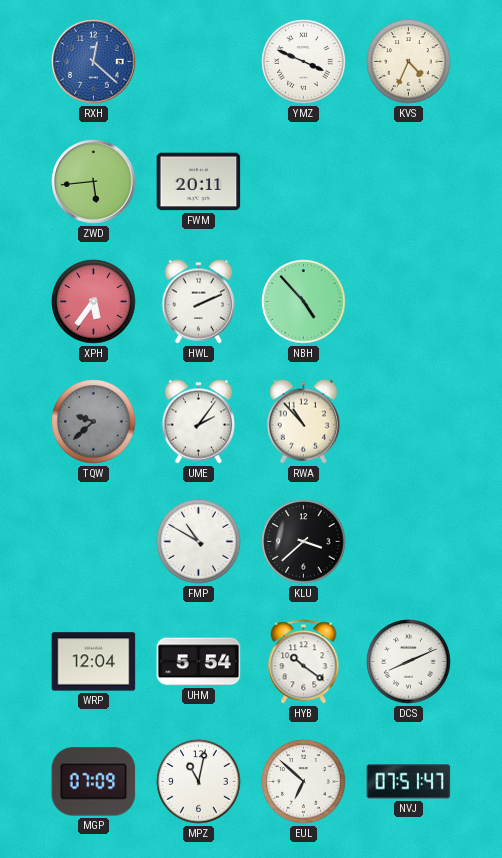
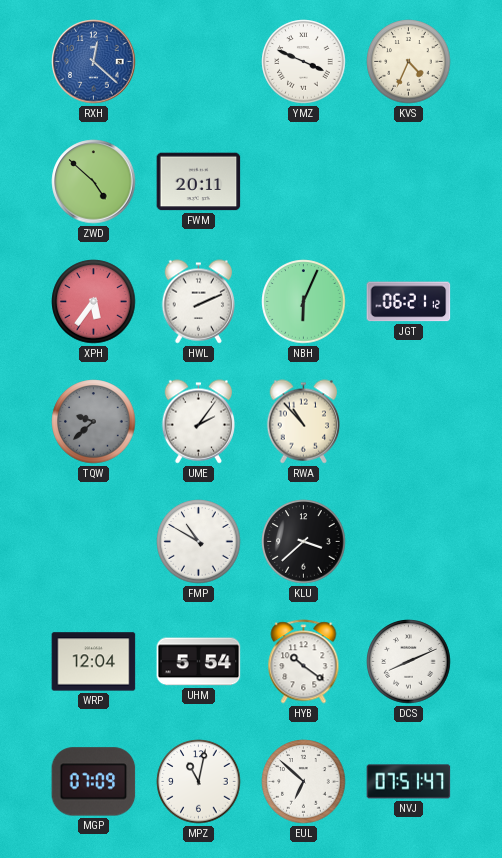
ZWD: 5:44 -> 4:52
NBH: 4:53 -> 6:04
JGT: none -> 06:21
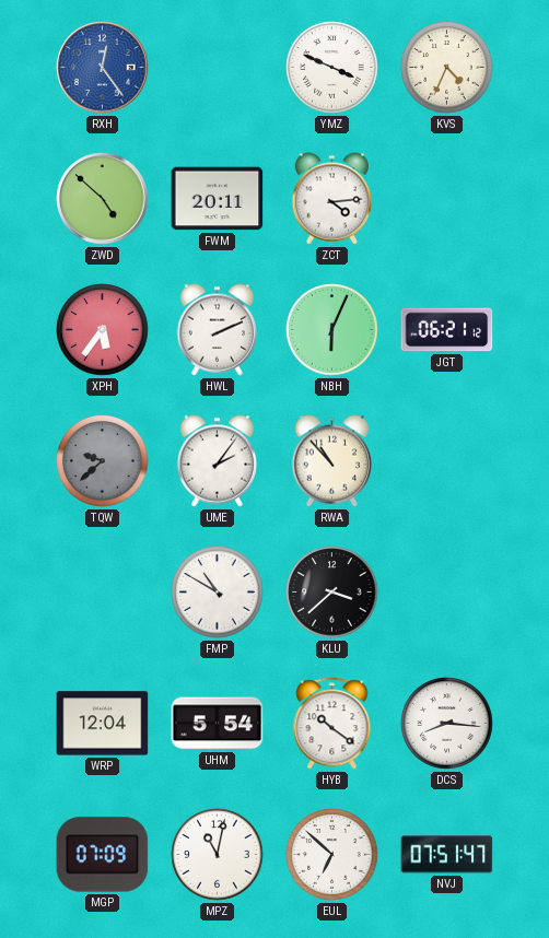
RXH: 12:22 -> 12:24
ZCT: none -> 4:14
DCS: 8:11 -> 8:16
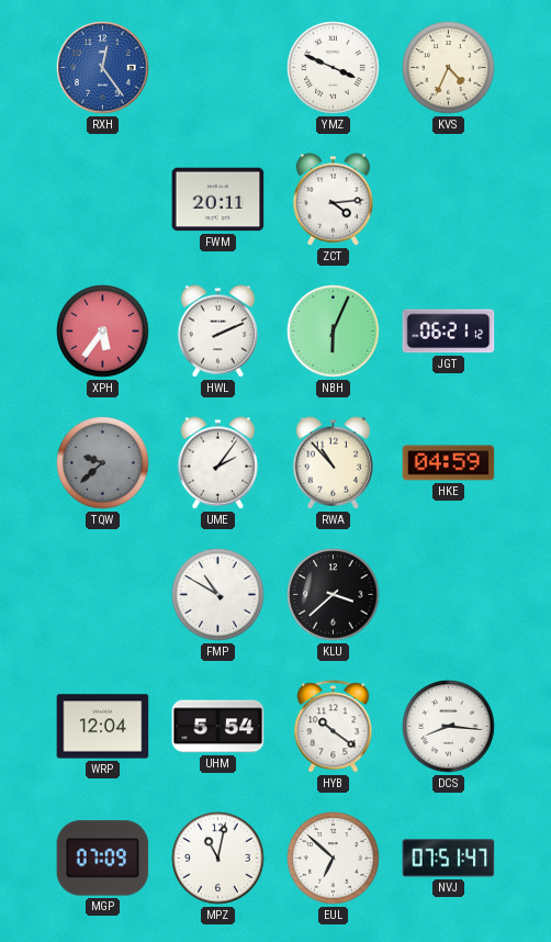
ZWD: 4:52 -> none
HKE: none -> 04:59
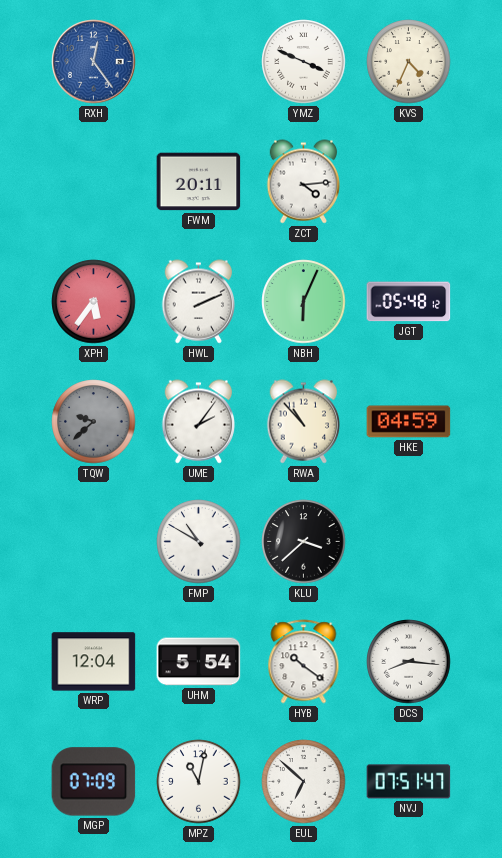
JGT: 06:21 -> 05:48
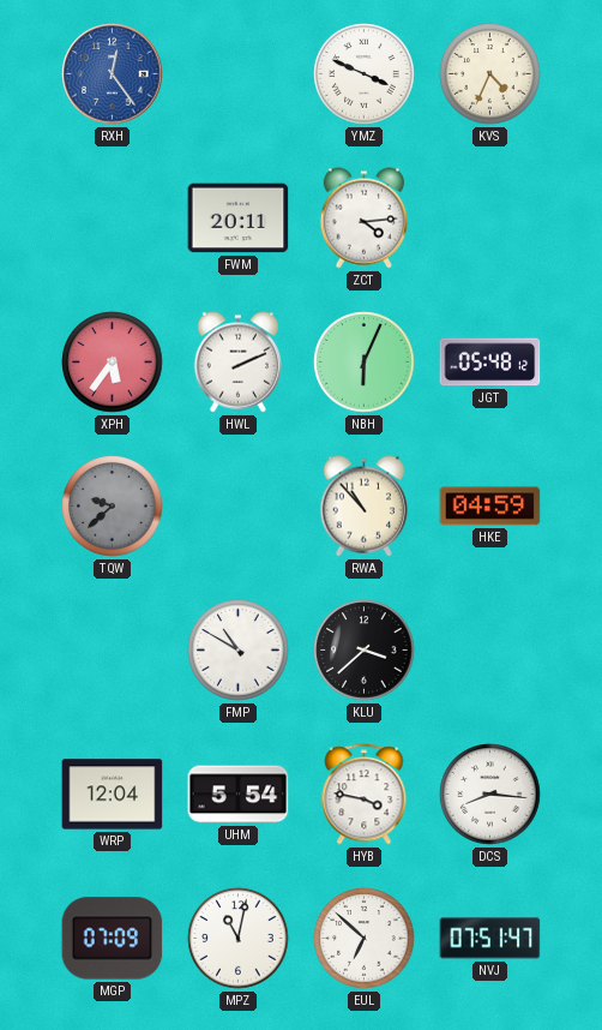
UME: 2:06 -> none
HYB: 10:21 -> 3:47
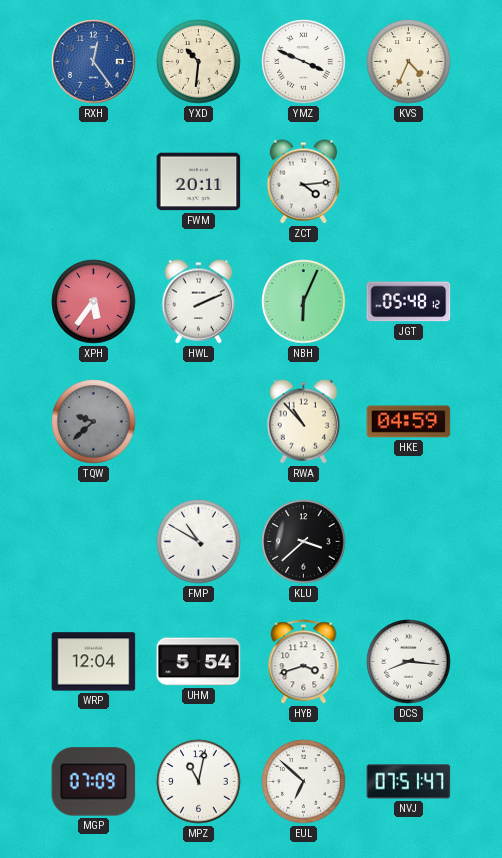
YXD: none -> 10:31
HYB: 3:47 -> 3:42
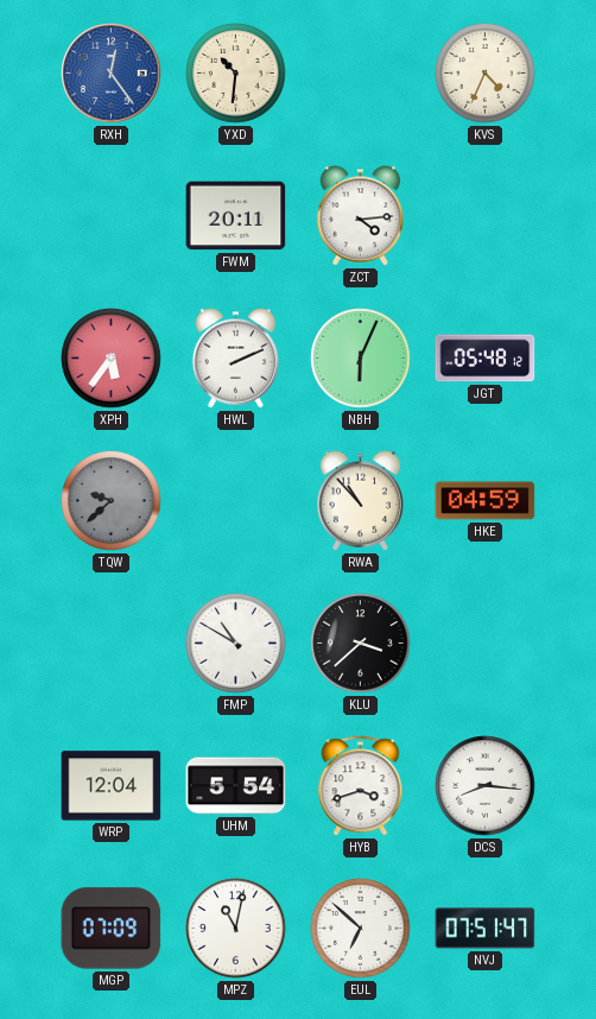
YMZ: 3:49 -> none
